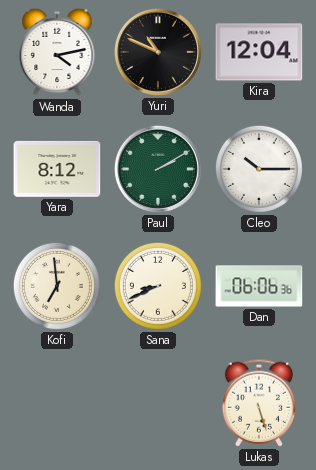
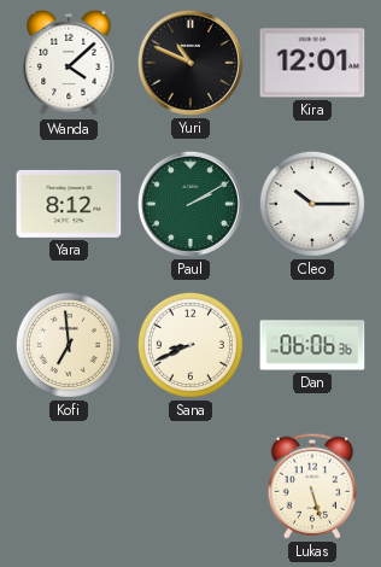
Wanda: 4:13 -> 4:08
Kira: 12:04 -> 12:01
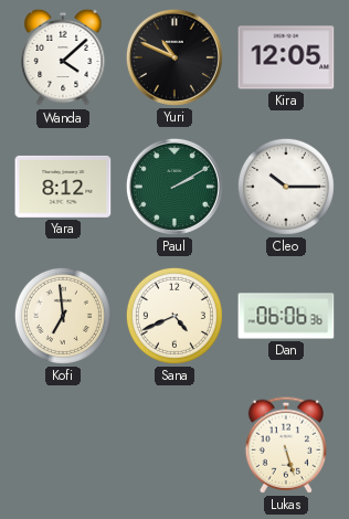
Kira: 12:01 -> 12:05
Sana: 8:41 -> 4:41
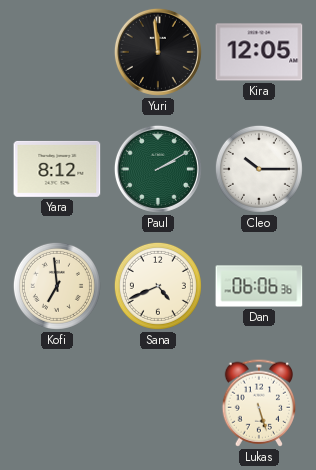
Wanda: 4:08 -> none
Yuri: 10:49 -> 11:59
